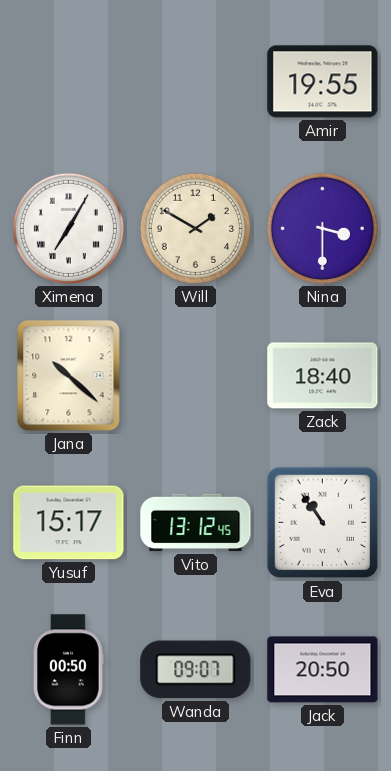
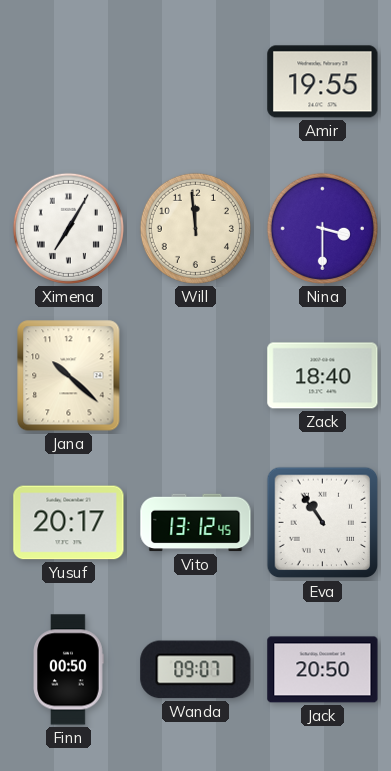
Will: 1:50 -> 11:59
Yusuf: 15:17 -> 20:17
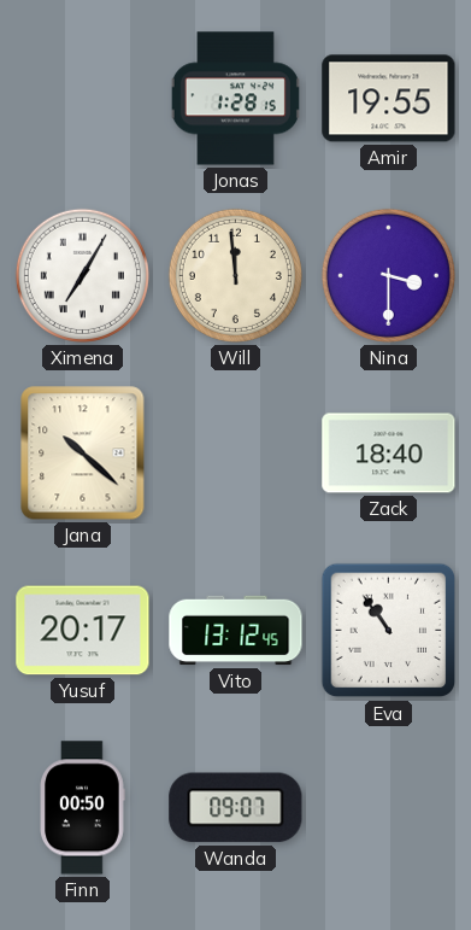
Jonas: none -> 1:28
Jack: 20:50 -> none
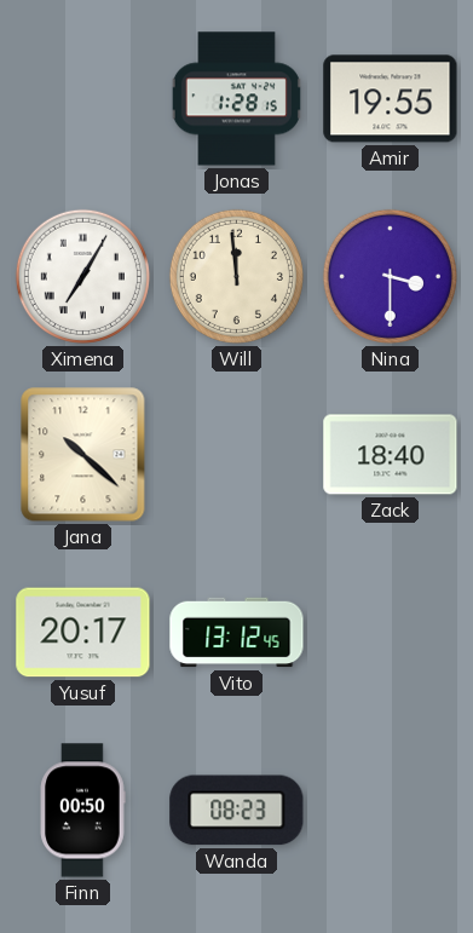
Eva: 10:54 -> none
Wanda: 09:07 -> 08:23
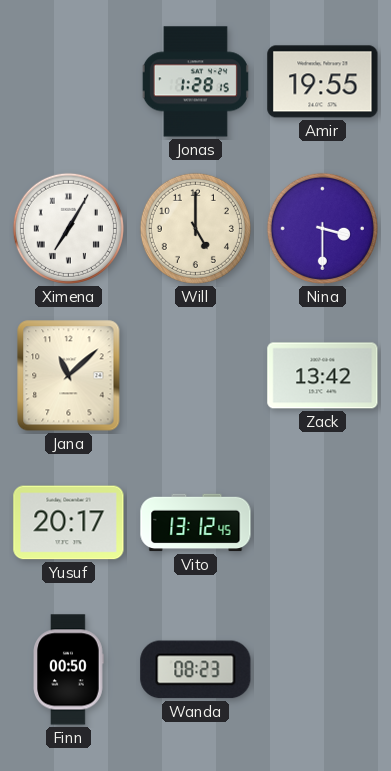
Will: 11:59 -> 5:00
Jana: 10:22 -> 11:08
Zack: 18:40 -> 13:42
